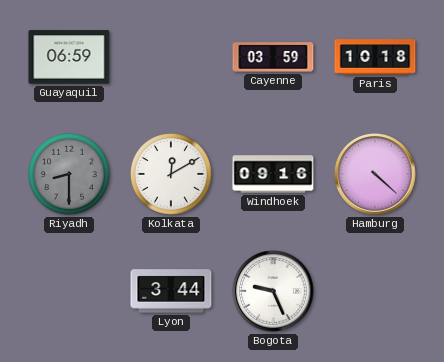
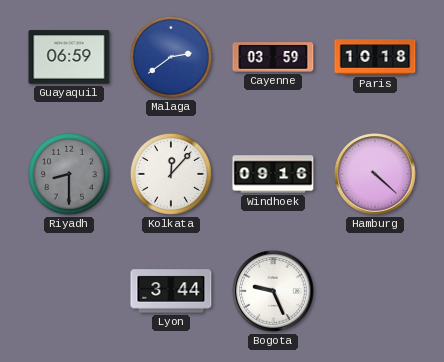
Malaga: none -> 2:39
Kolkata: 12:10 -> 12:07
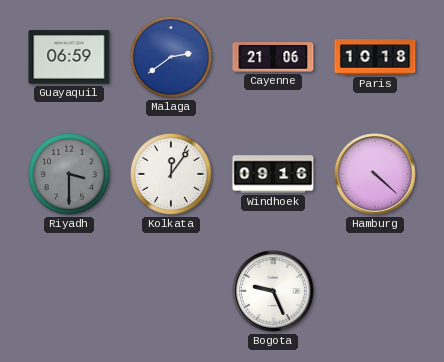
Cayenne: 03:59 -> 21:06
Riyadh: 8:30 -> 3:30
Kolkata: 12:07 -> 12:06
Lyon: 3:44 -> none
